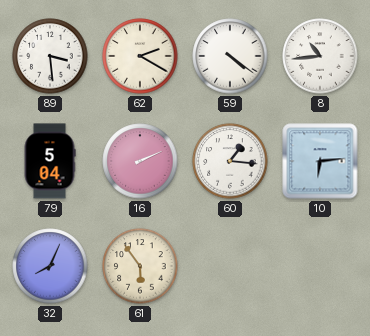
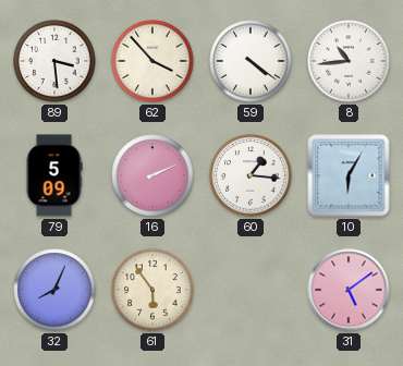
62: 2:20 -> 3:53
79: 5:04 -> 5:09
10: 6:14 -> 6:05
31: none -> 5:09
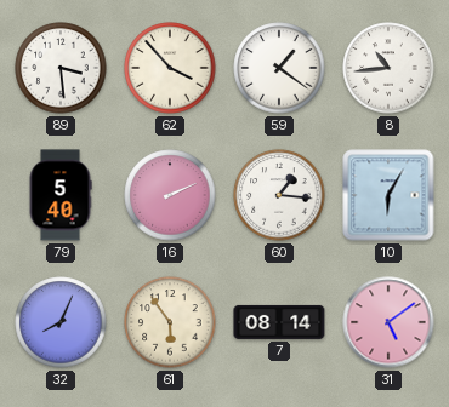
59: 4:21 -> 1:21
79: 5:09 -> 5:40
7: none -> 08:14
